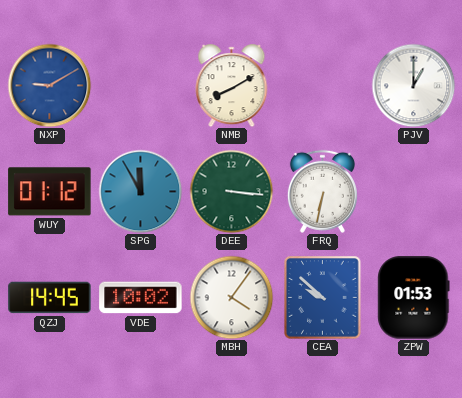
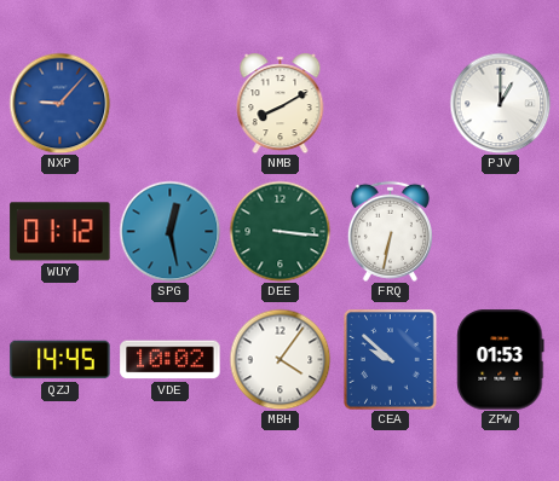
NXP: 9:10 -> 9:07
SPG: 11:55 -> 12:28
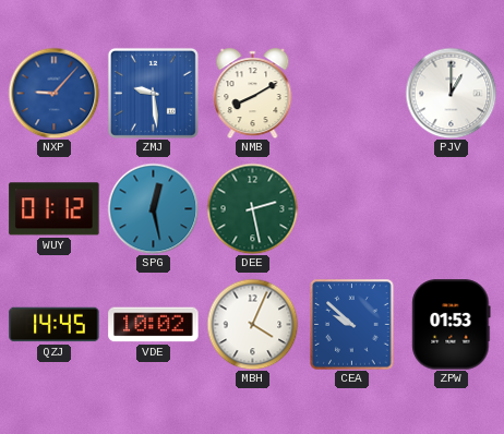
ZMJ: none -> 9:29
DEE: 3:16 -> 2:28
FRQ: 6:32 -> none
MBH: 4:06 -> 4:04
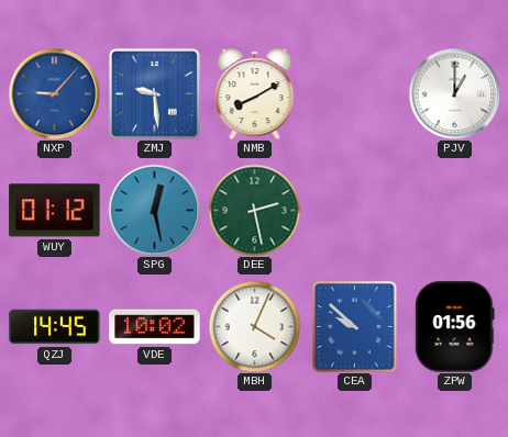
ZPW: 01:53 -> 01:56
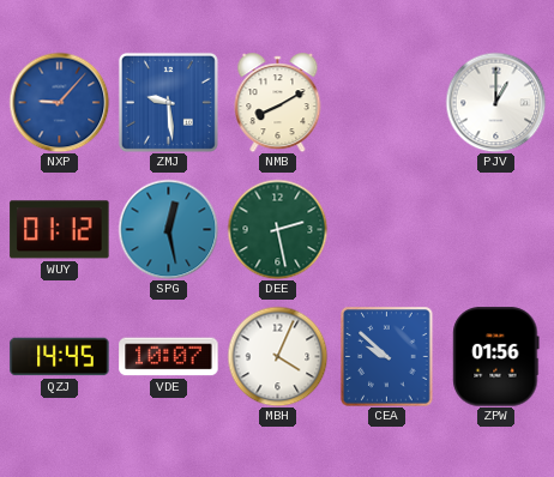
VDE: 10:02 -> 10:07
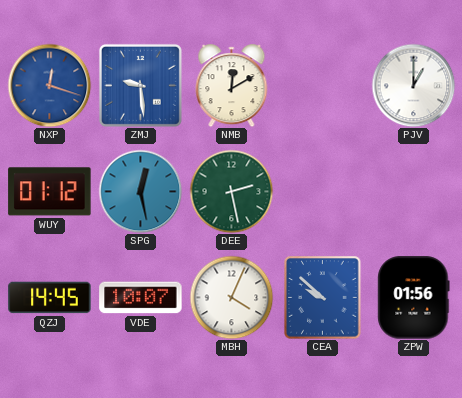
NXP: 9:07 -> 12:18
NMB: 8:10 -> 12:10
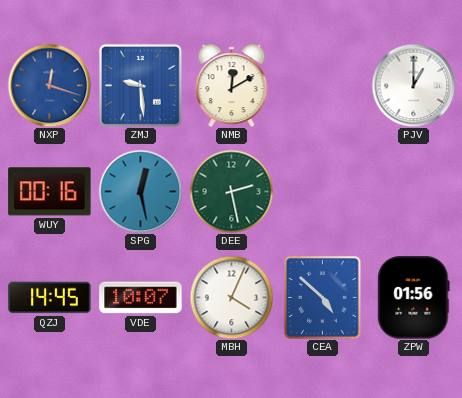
WUY: 01:12 -> 00:16
CEA: 9:52 -> 4:52
